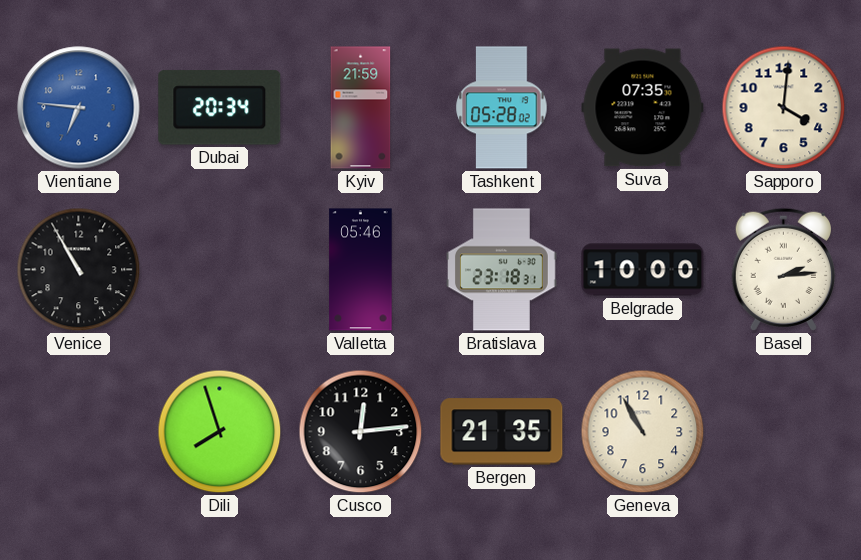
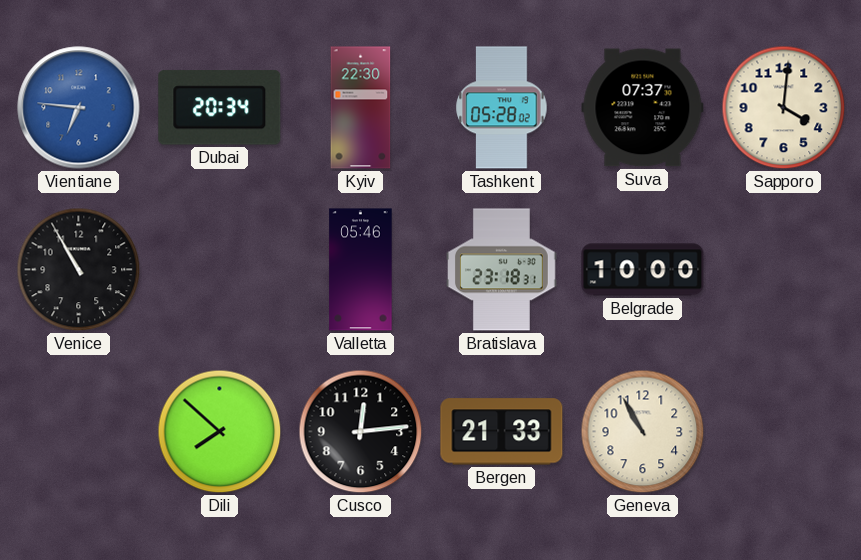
Kyiv: 21:59 -> 22:30
Suva: 07:35 -> 07:37
Basel: 2:14 -> none
Dili: 7:57 -> 7:52
Bergen: 21:35 -> 21:33
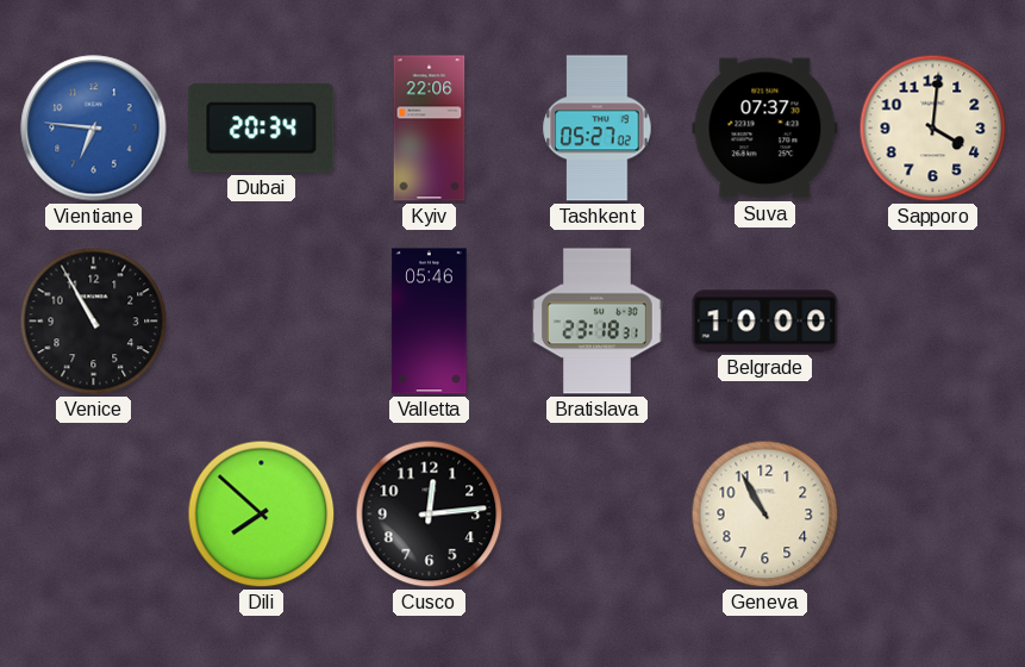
Kyiv: 22:30 -> 22:06
Tashkent: 05:28 -> 05:27
Bergen: 21:33 -> none
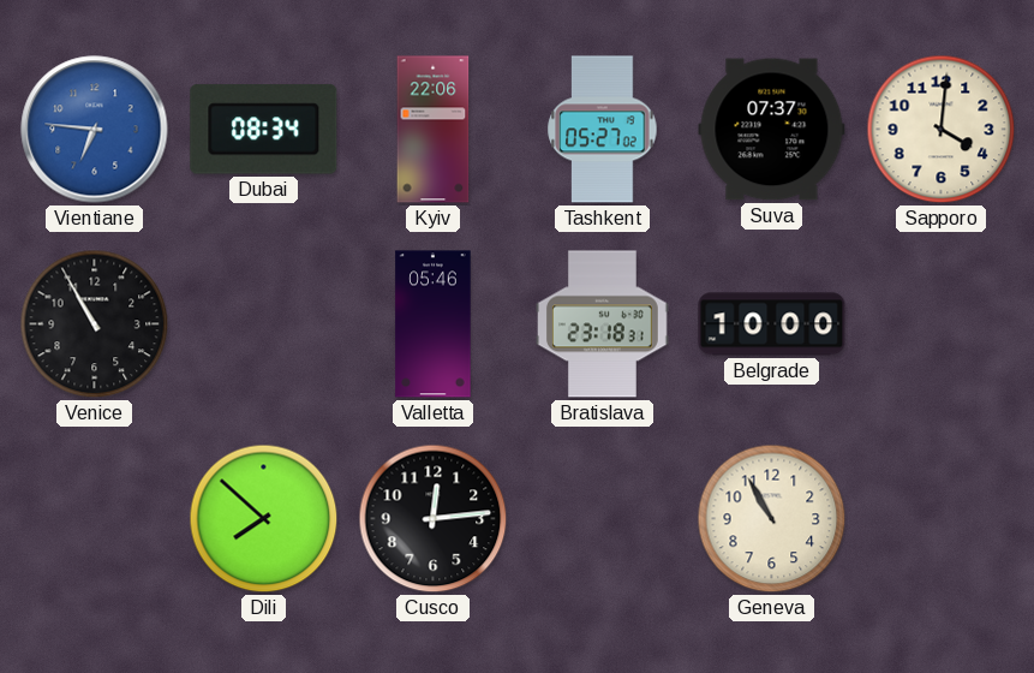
Dubai: 20:34 -> 08:34
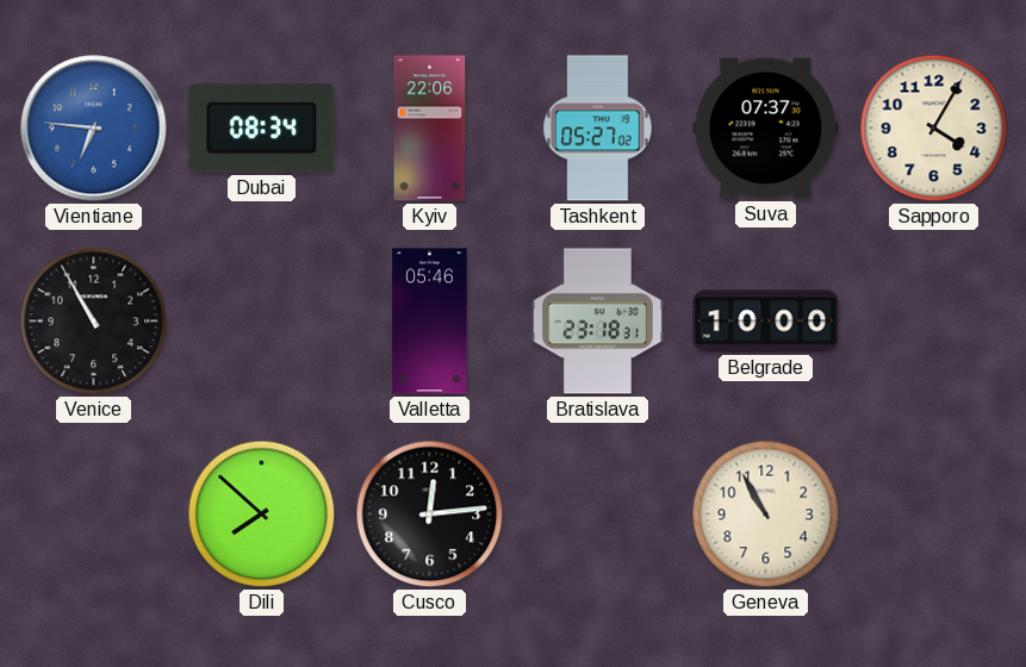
Sapporo: 4:01 -> 4:05
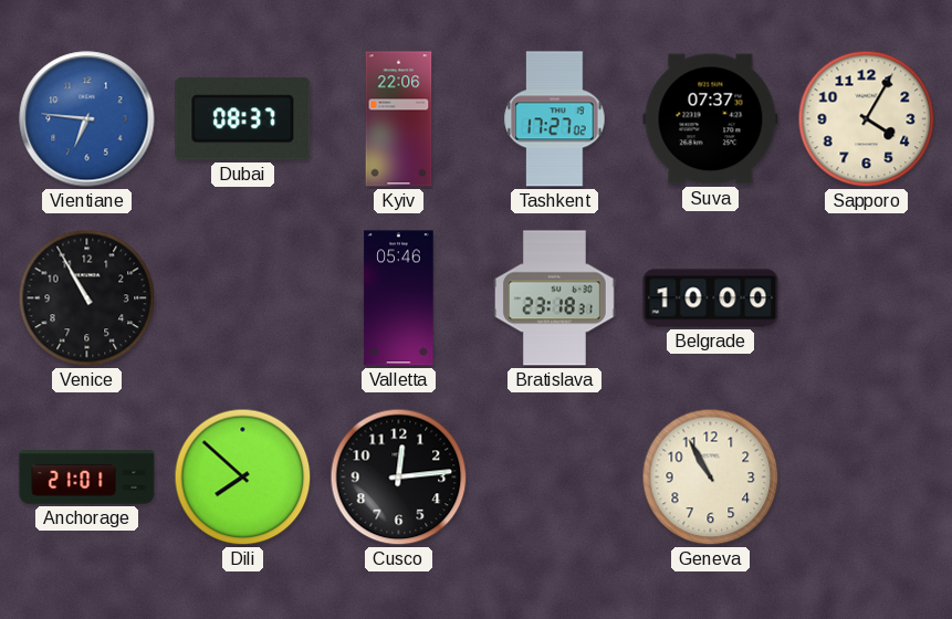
Dubai: 08:34 -> 08:37
Tashkent: 05:27 -> 17:27
Anchorage: none -> 21:01
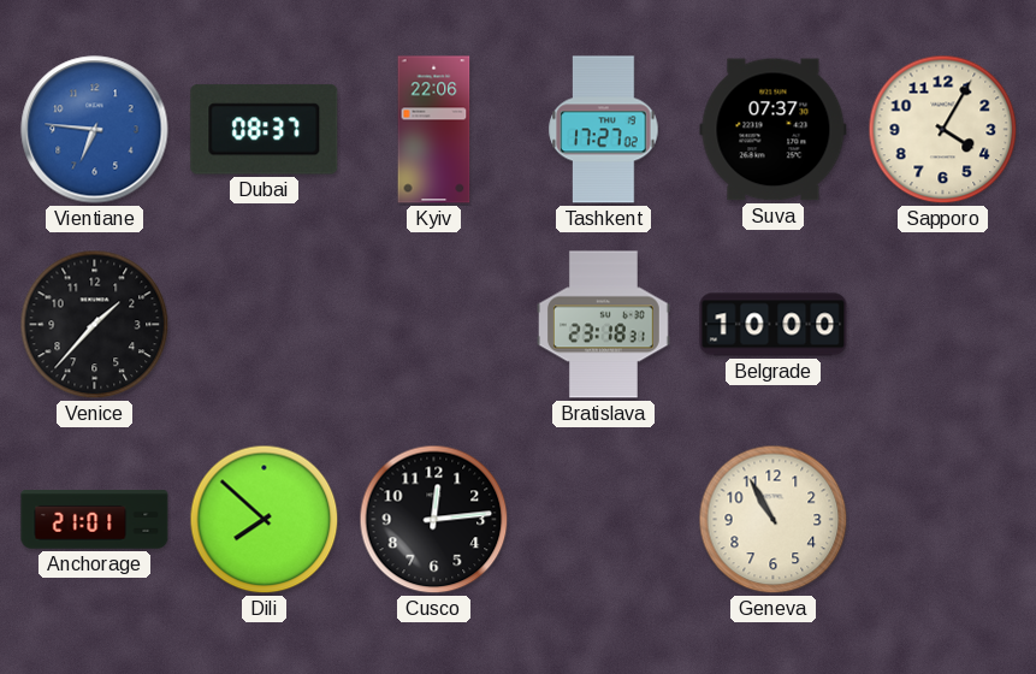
Venice: 10:55 -> 1:37
Valletta: 05:46 -> none
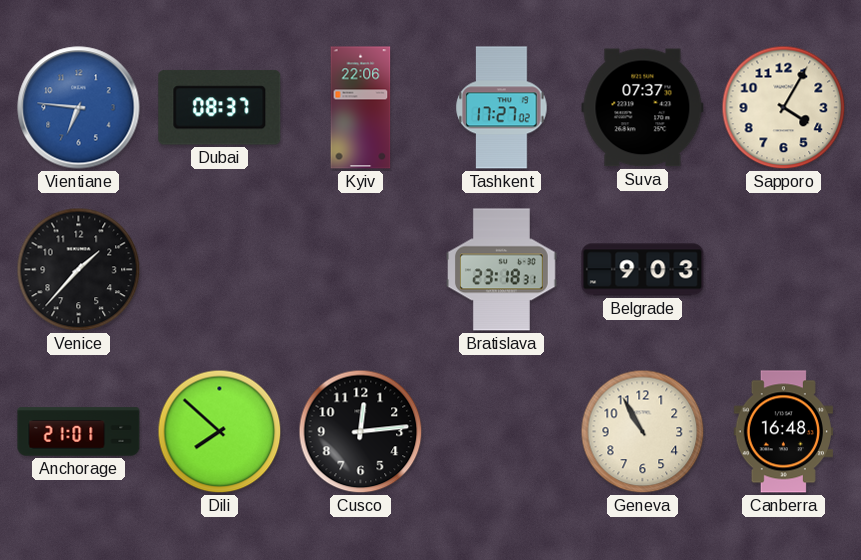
Belgrade: 10:00 -> 9:03
Canberra: none -> 16:48
